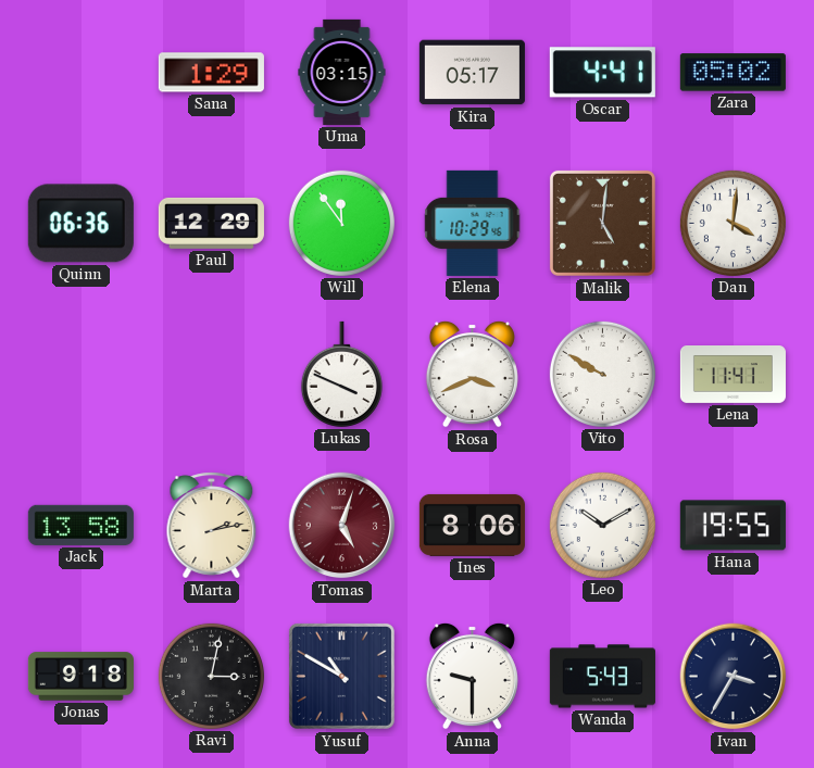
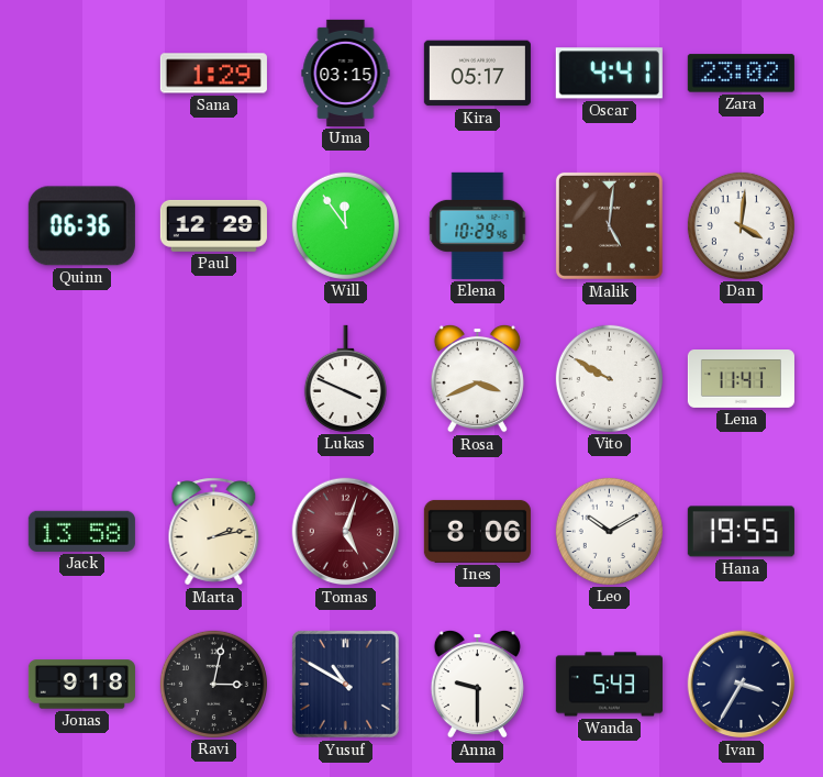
Zara: 05:02 -> 23:02
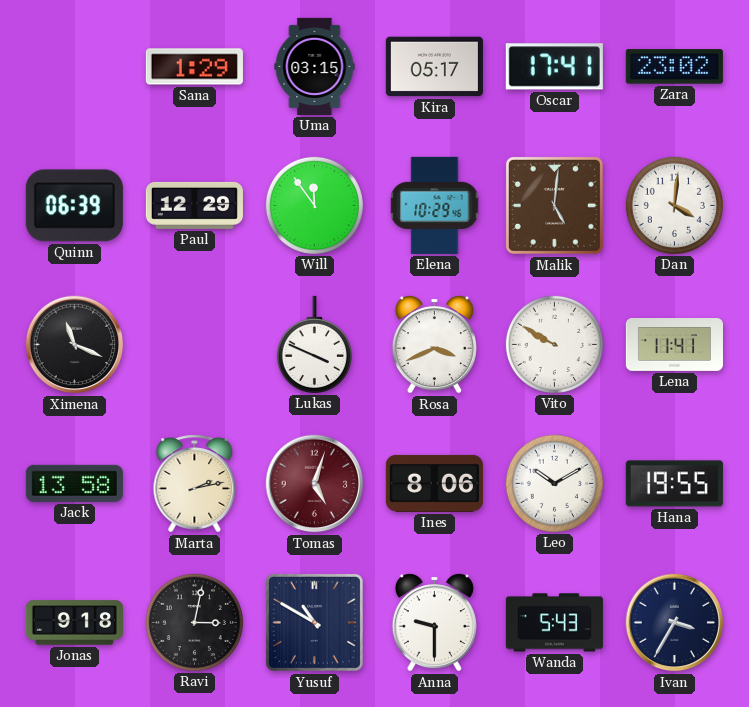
Oscar: 4:41 -> 17:41
Quinn: 06:36 -> 06:39
Ximena: none -> 11:19
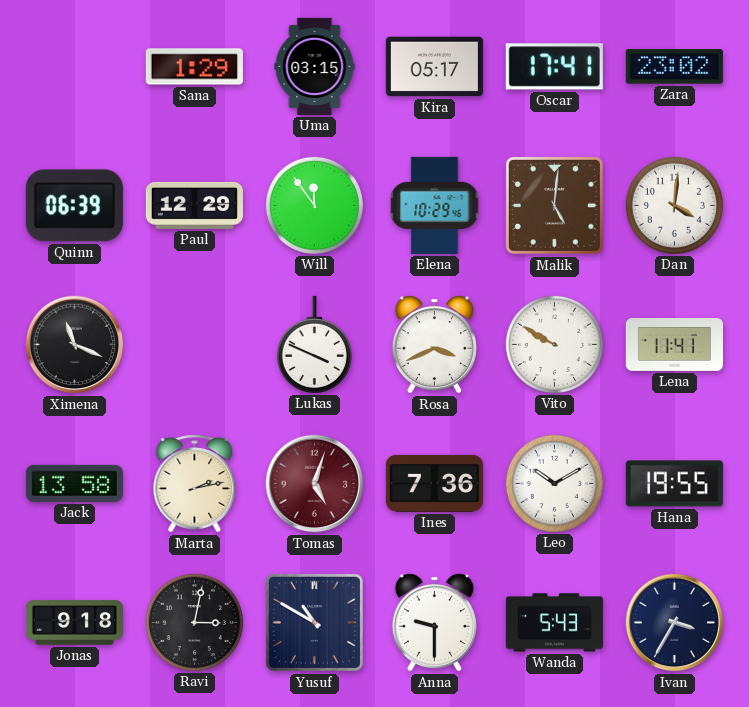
Ines: 8:06 -> 7:36
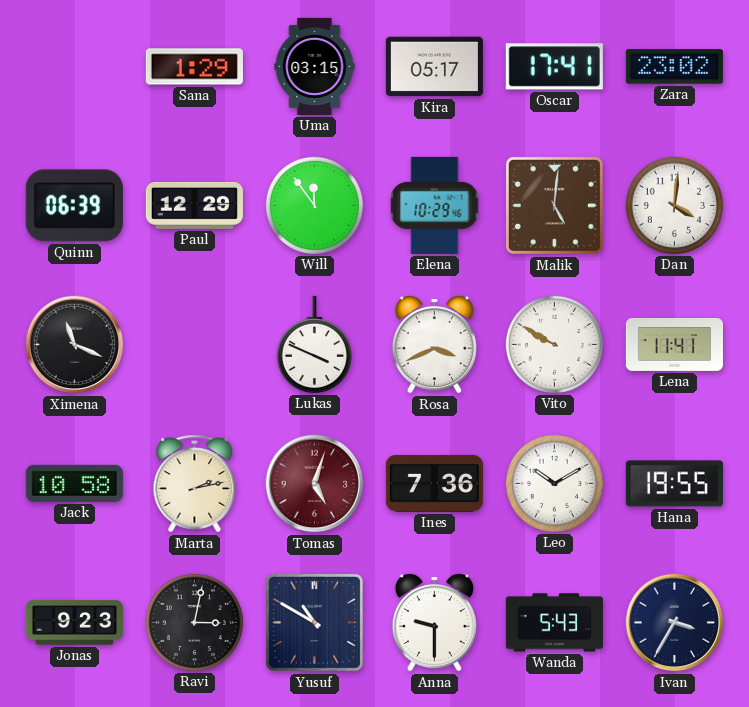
Jack: 13:58 -> 10:58
Jonas: 9:18 -> 9:23
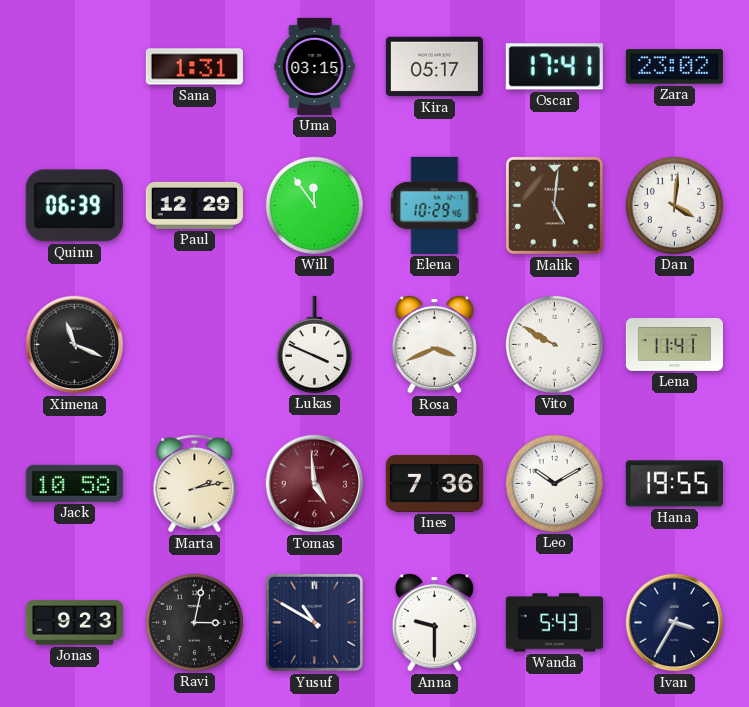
Sana: 1:29 -> 1:31
Tomas: 5:03 -> 4:59
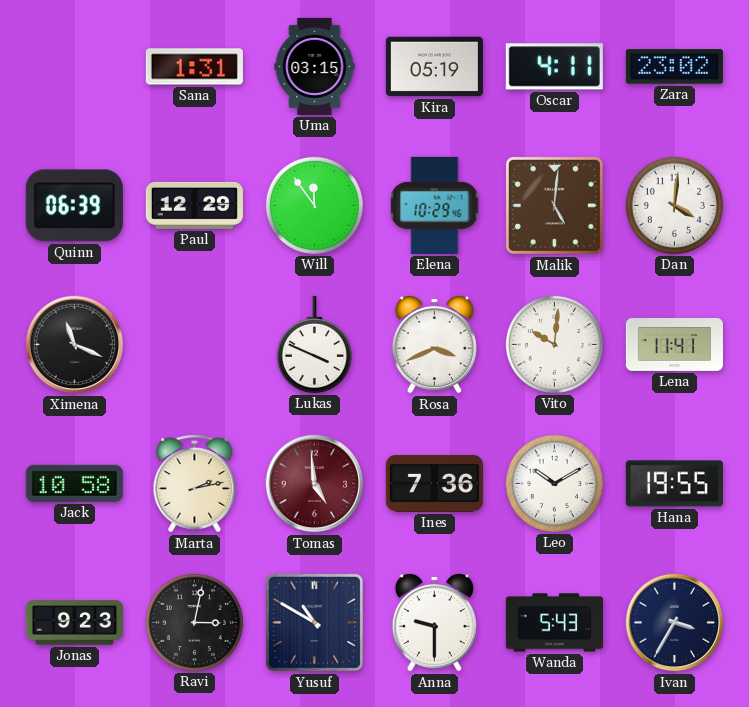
Kira: 05:17 -> 05:19
Oscar: 17:41 -> 4:11
Vito: 9:50 -> 10:01
